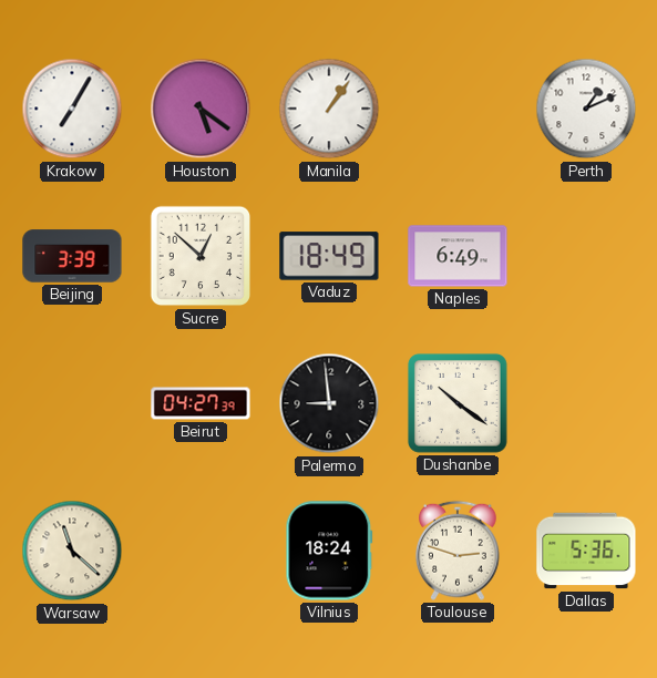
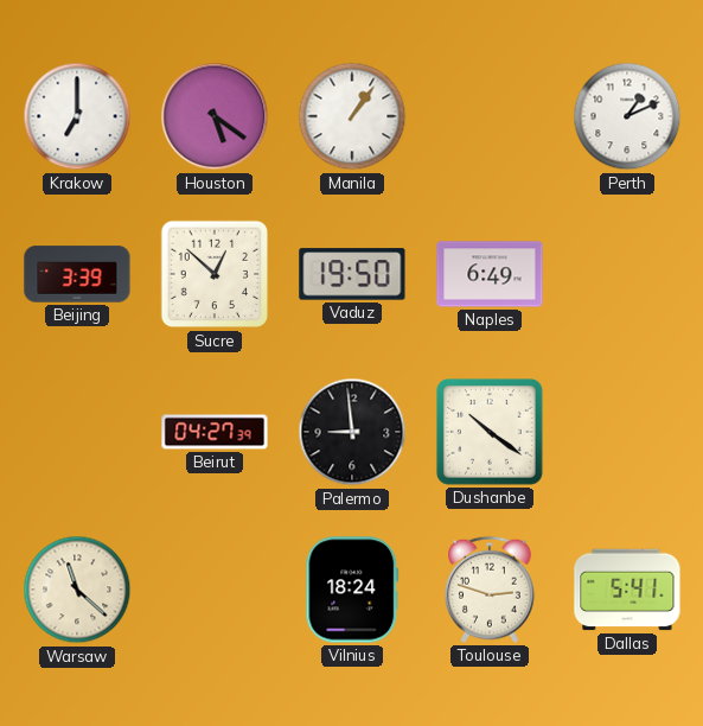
Krakow: 7:05 -> 7:00
Vaduz: 18:49 -> 19:50
Dallas: 5:36 -> 5:41
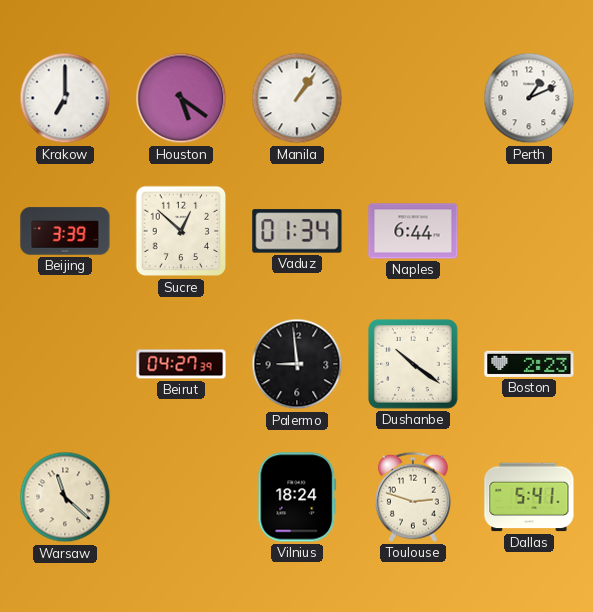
Vaduz: 19:50 -> 01:34
Naples: 6:49 -> 6:44
Boston: none -> 2:23
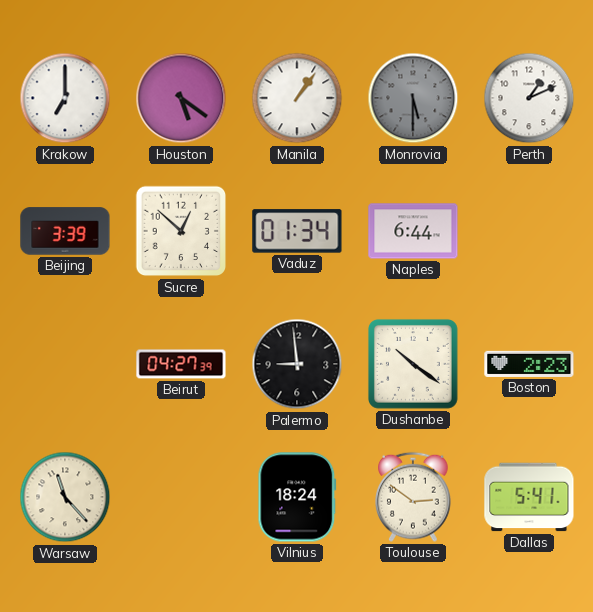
Monrovia: none -> 5:30
Warsaw: 11:22 -> 11:23
Toulouse: 2:48 -> 2:51
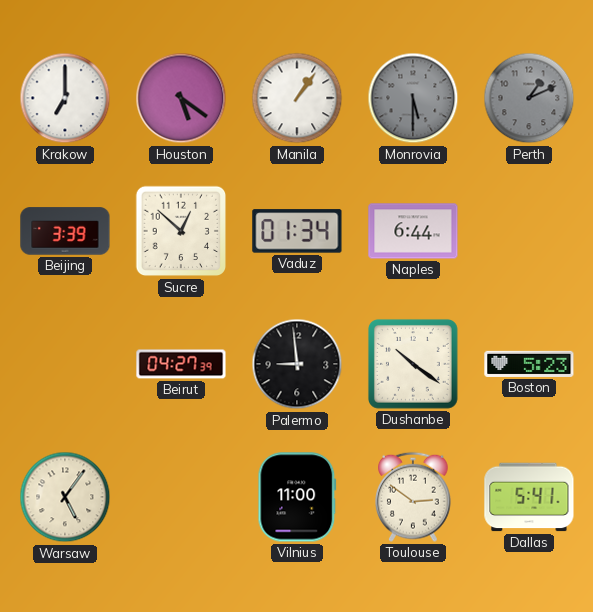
Perth dial: white -> grey
Boston: 2:23 -> 5:23
Warsaw: 11:23 -> 5:06
Vilnius: 18:24 -> 11:00
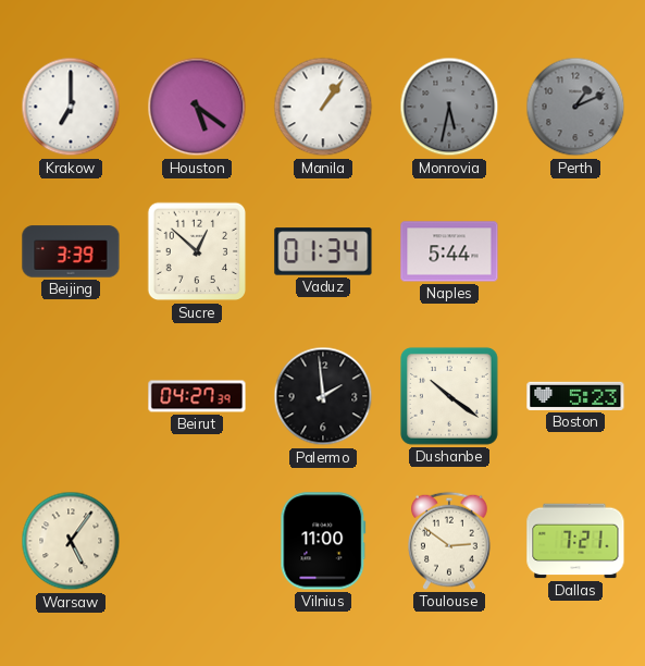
Monrovia: 5:30 -> 5:32
Naples: 6:44 -> 5:44
Palermo: 8:59 -> 1:59
Dallas: 5:41 -> 7:21
